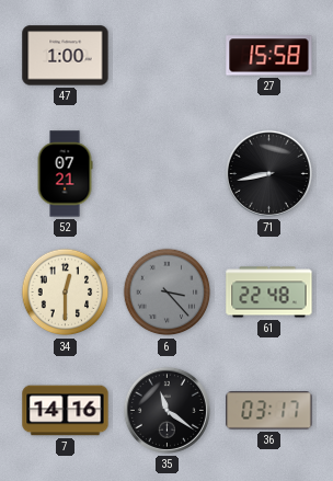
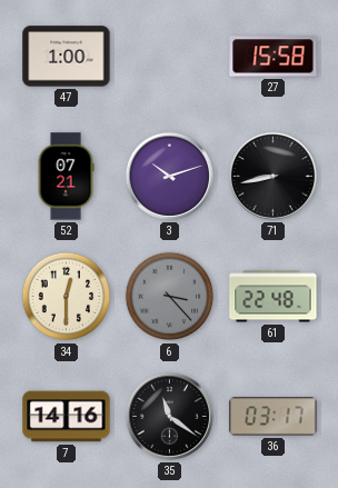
3: none -> 10:12
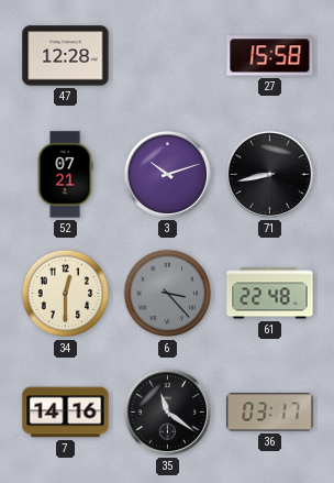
47: 1:00 -> 12:28
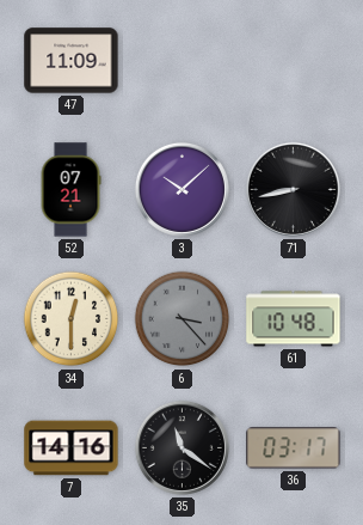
47: 12:28 -> 11:09
27: 15:58 -> none
3: 10:12 -> 10:08
61: 22:48 -> 10:48
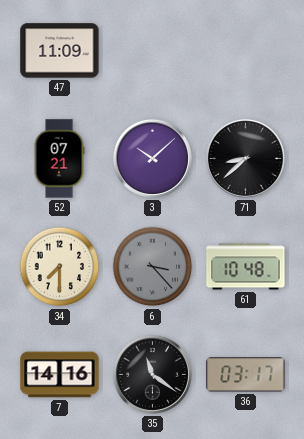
71: 8:43 -> 8:38
34: 12:30 -> 7:30
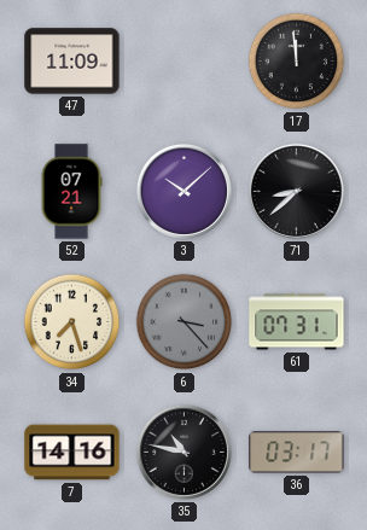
17: none -> 11:59
34: 7:30 -> 7:27
61: 10:48 -> 07:31
35: 11:21 -> 10:47
